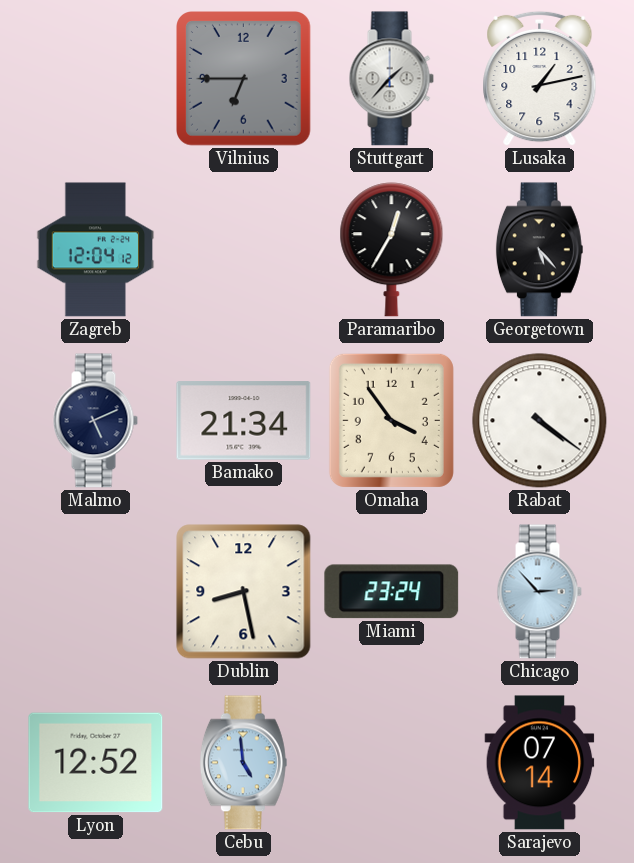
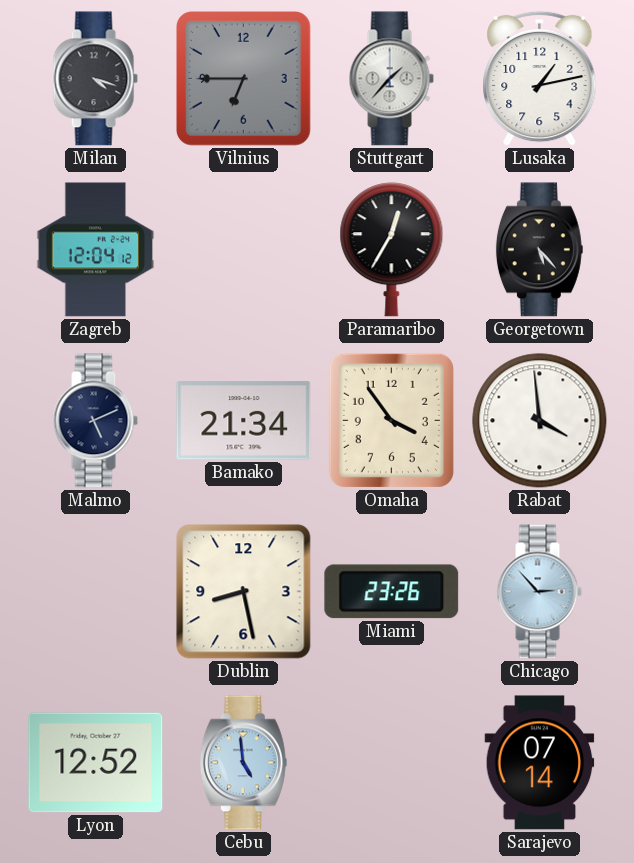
Milan: none -> 4:18
Rabat: 4:21 -> 3:59
Miami: 23:24 -> 23:26
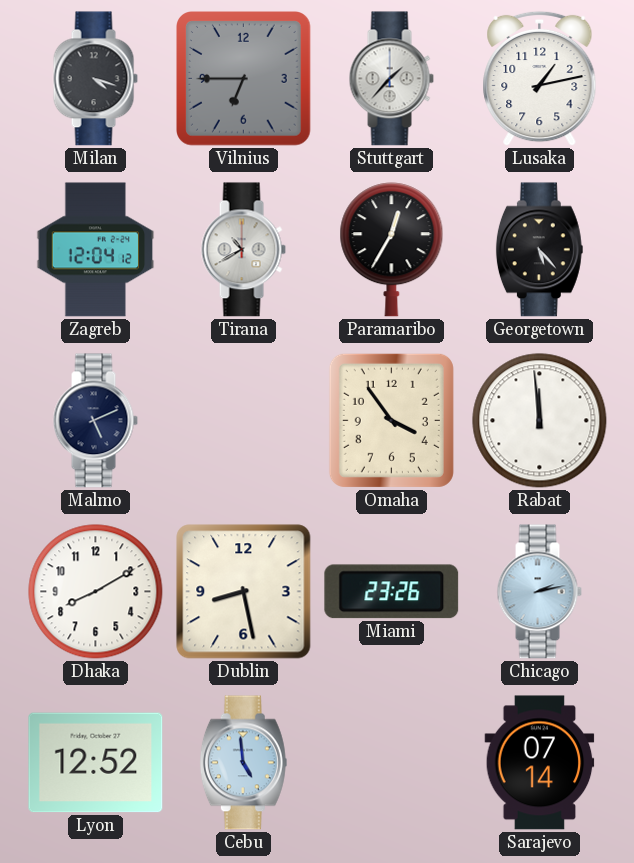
Tirana: none -> 10:40
Bamako: 21:34 -> none
Rabat: 3:59 -> 11:59
Dhaka: none -> 8:10
Chicago: 2:53 -> 2:13
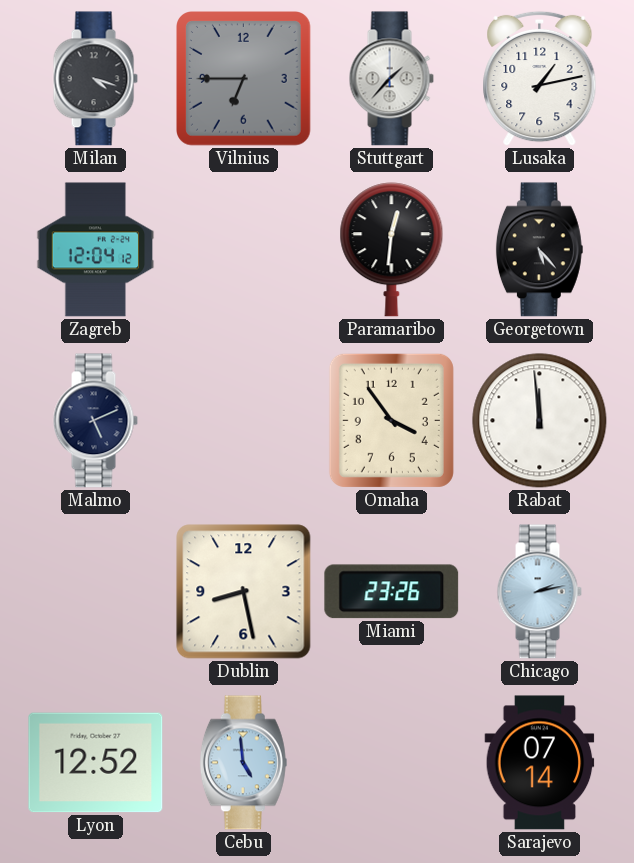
Tirana: 10:40 -> none
Paramaribo: 12:35 -> 12:31
Dhaka: 8:10 -> none
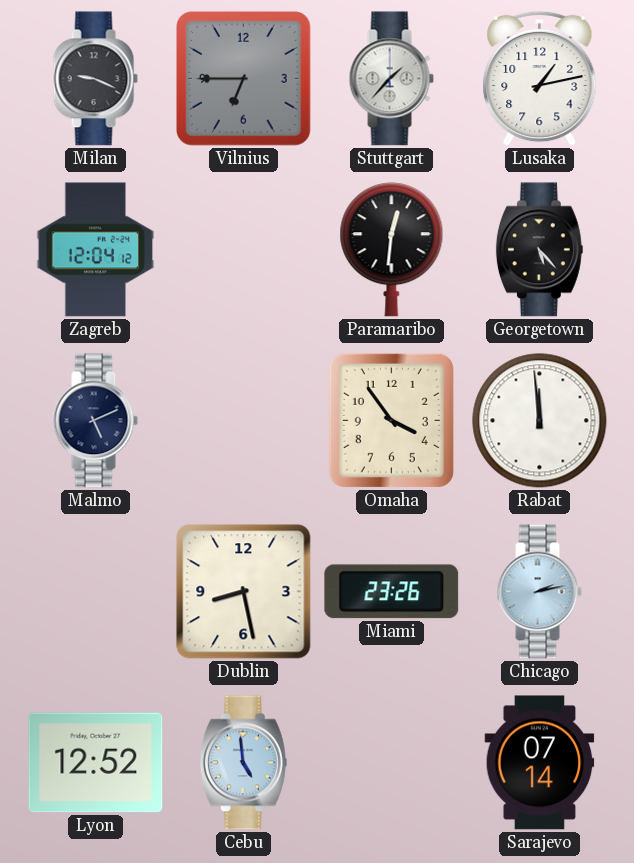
Milan: 4:18 -> 9:19
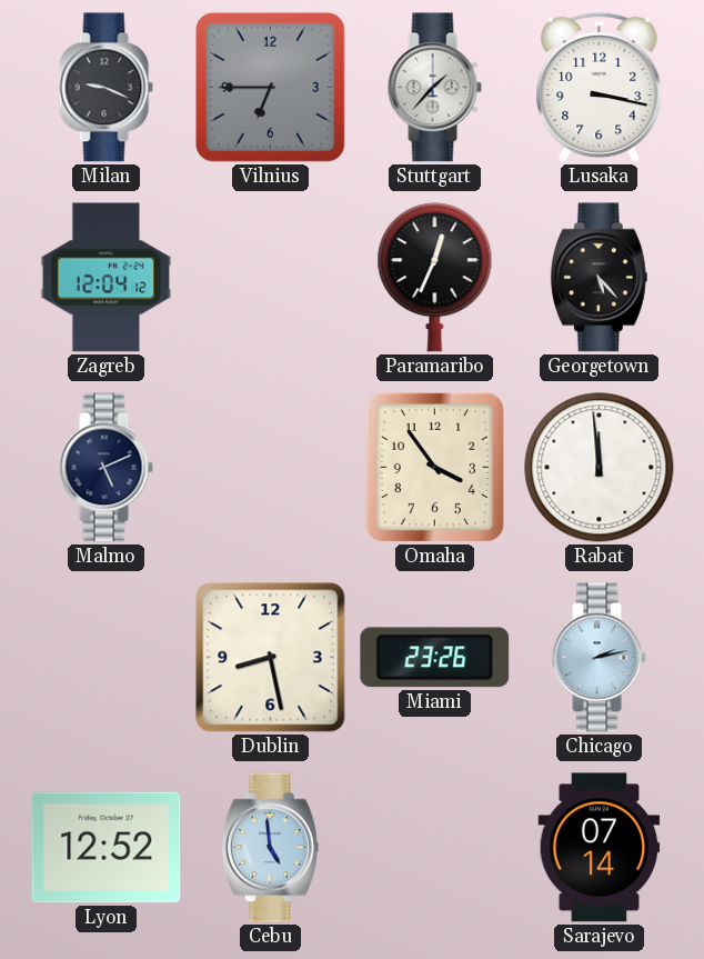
Lusaka: 1:13 -> 3:17
Paramaribo: 12:31 -> 12:34
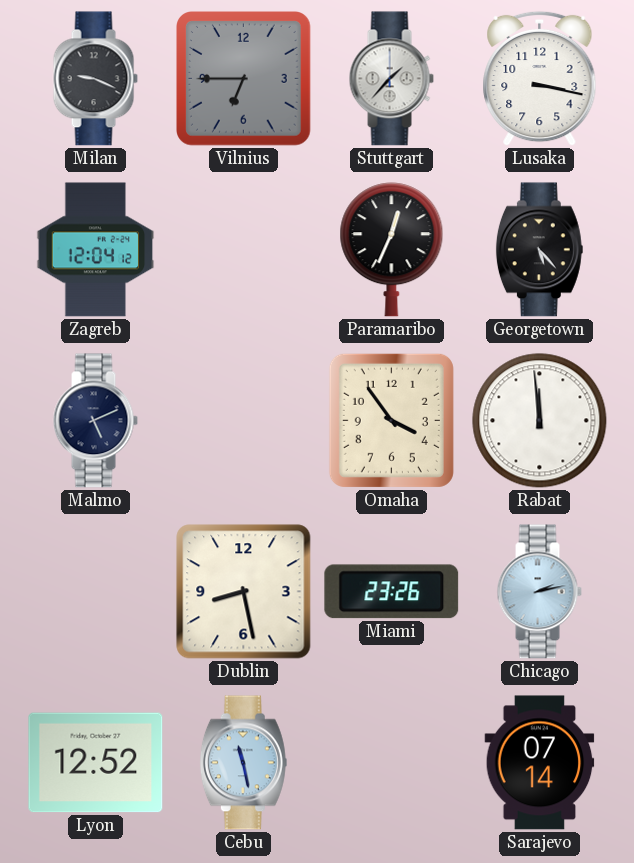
Cebu: 4:59 -> 11:28
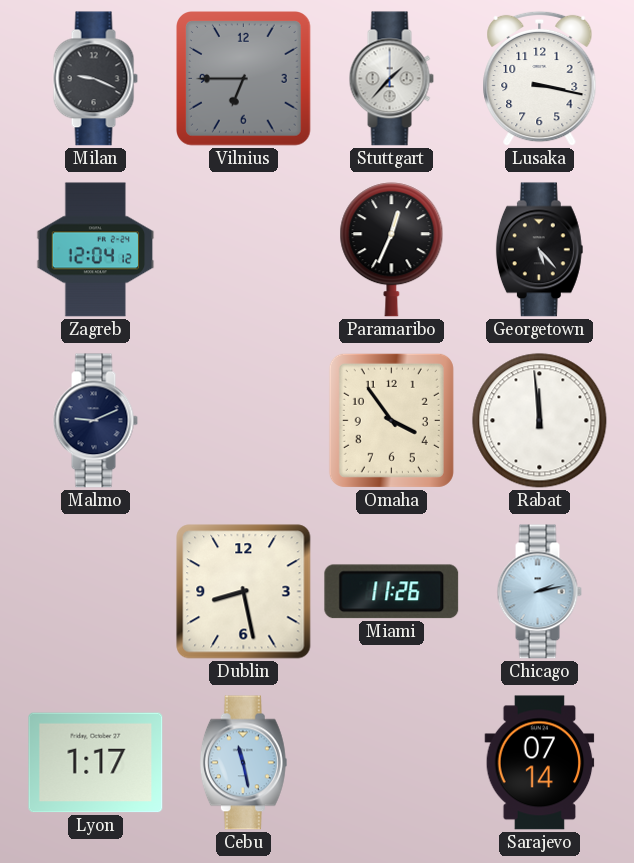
Malmo: 5:11 -> 9:11
Miami: 23:26 -> 11:26
Lyon: 12:52 -> 1:17
